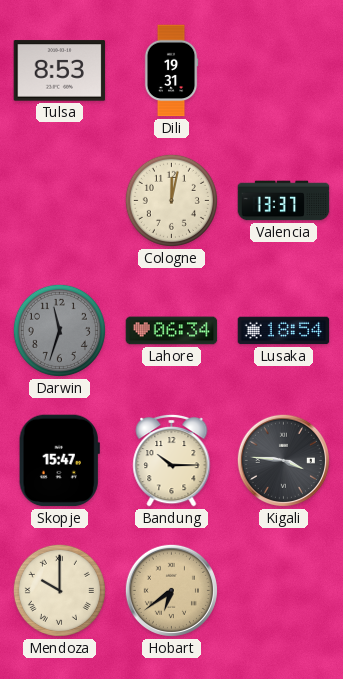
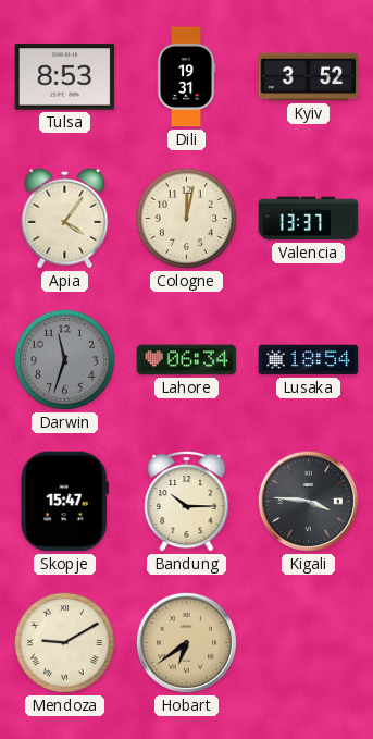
Kyiv: none -> 3:52
Apia: none -> 4:06
Mendoza: 10:00 -> 9:10
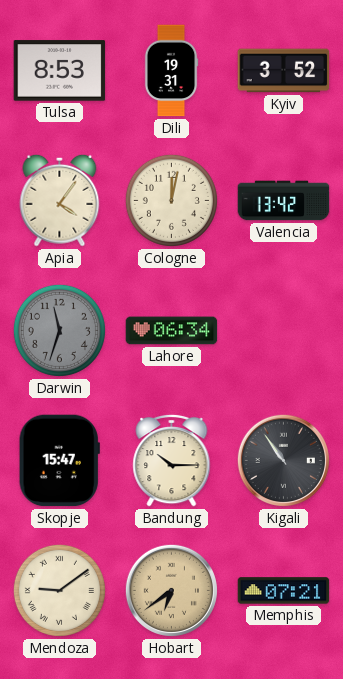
Valencia: 13:37 -> 13:42
Lusaka: 18:54 -> none
Kigali: 3:46 -> 10:54
Mendoza: 9:10 -> 9:09
Memphis: none -> 07:21
